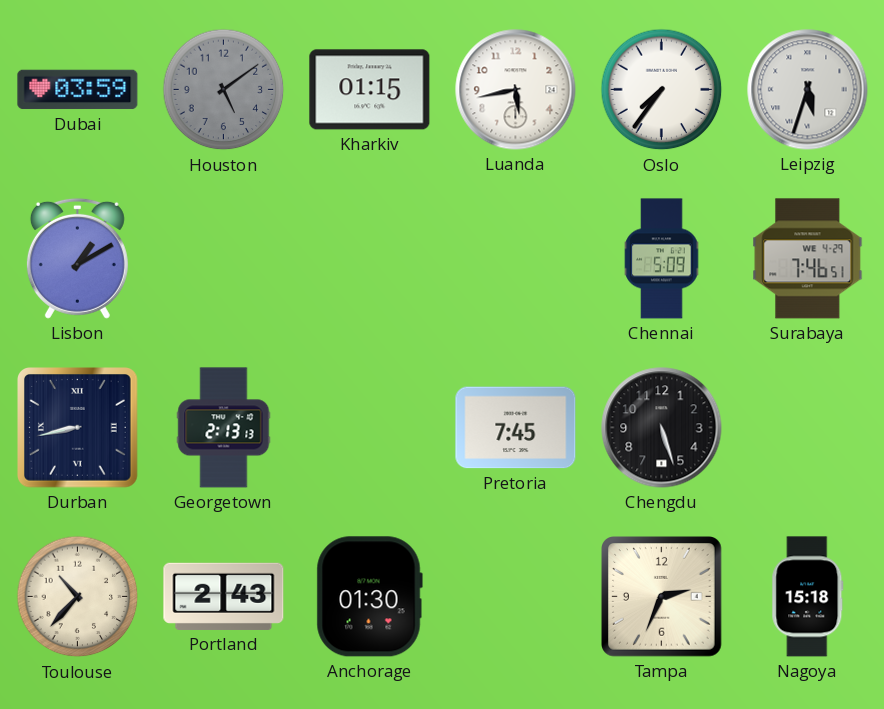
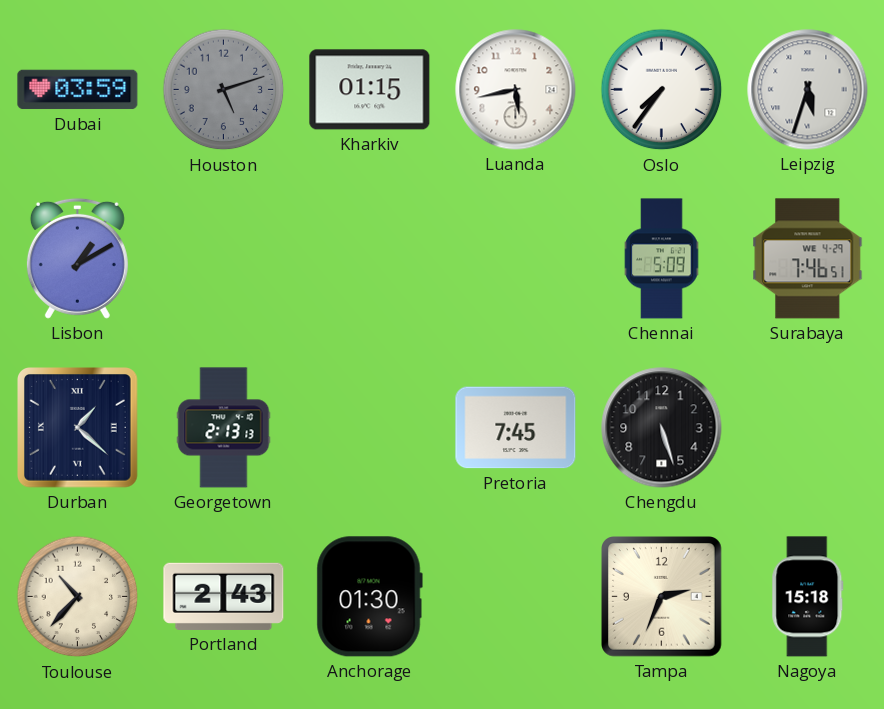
Houston: 5:09 -> 5:12
Durban: 8:43 -> 1:22
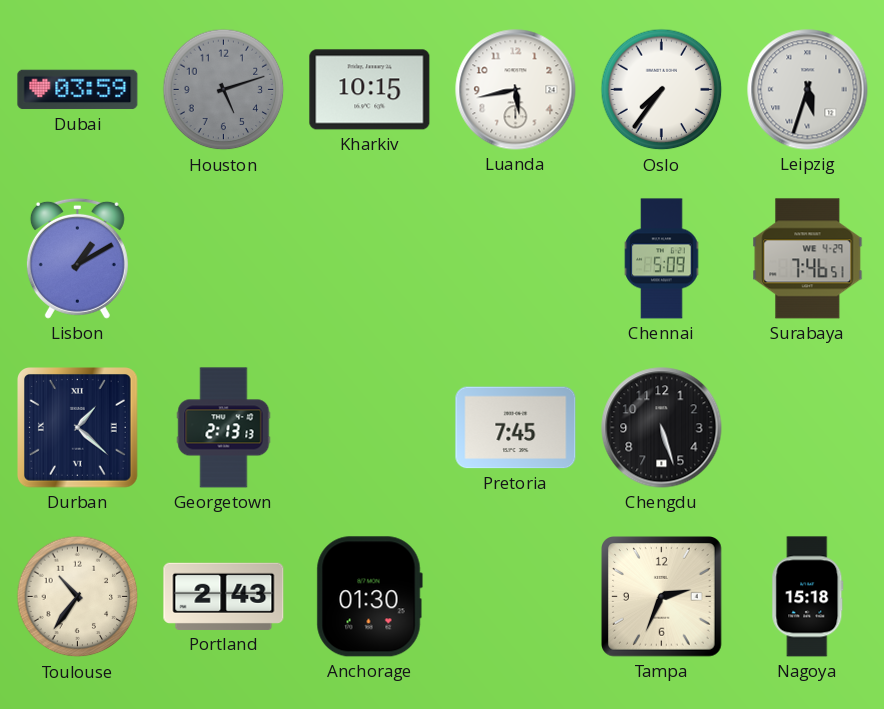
Kharkiv: 01:15 -> 10:15
Toulouse: 10:37 -> 10:36
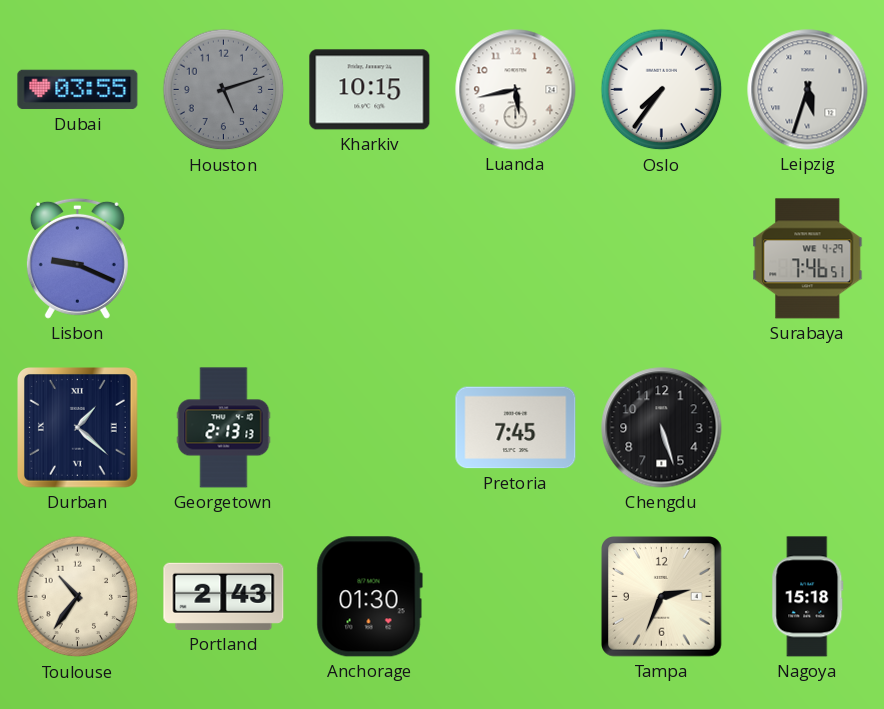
Dubai: 03:59 -> 03:55
Lisbon: 1:10 -> 9:19
Chennai: 5:09 -> none
